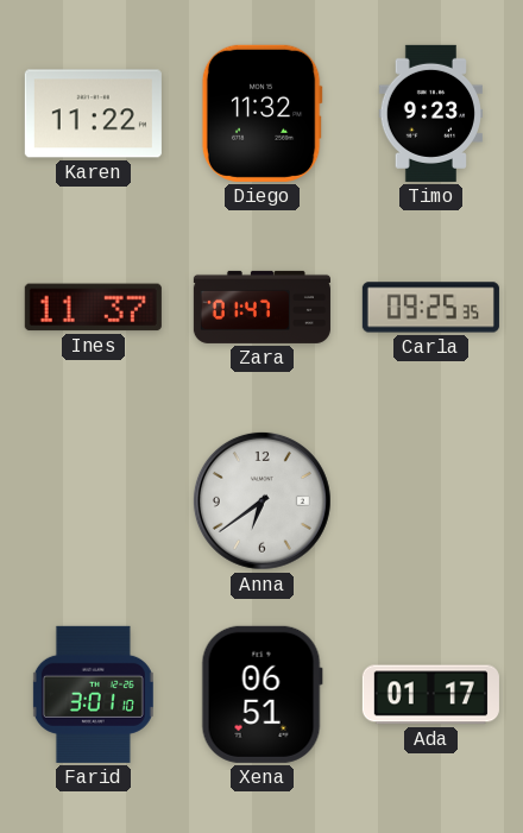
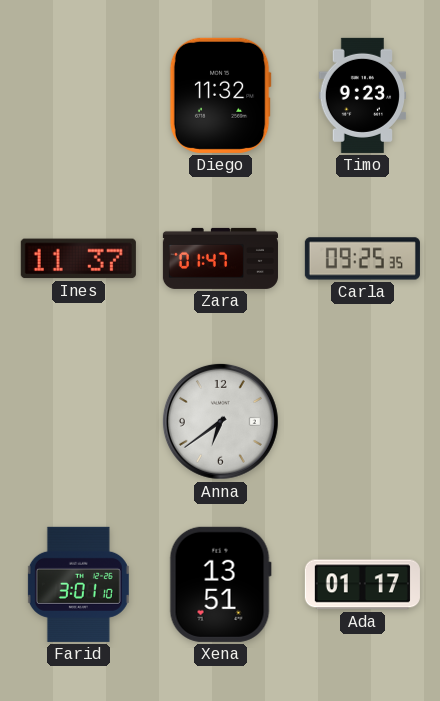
Karen: 11:22 -> none
Xena: 06:51 -> 13:51
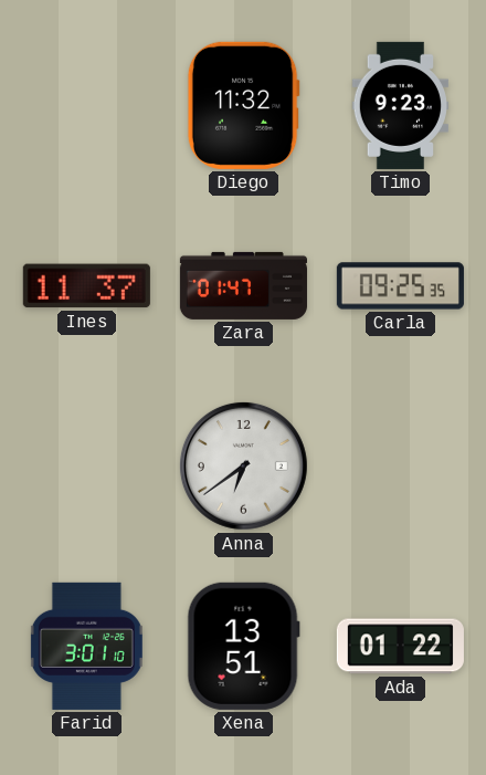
Ada: 01:17 -> 01:22
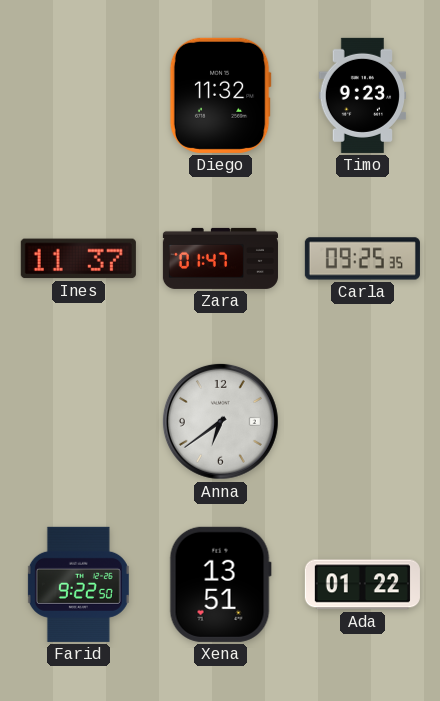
Farid: 3:01 -> 9:22
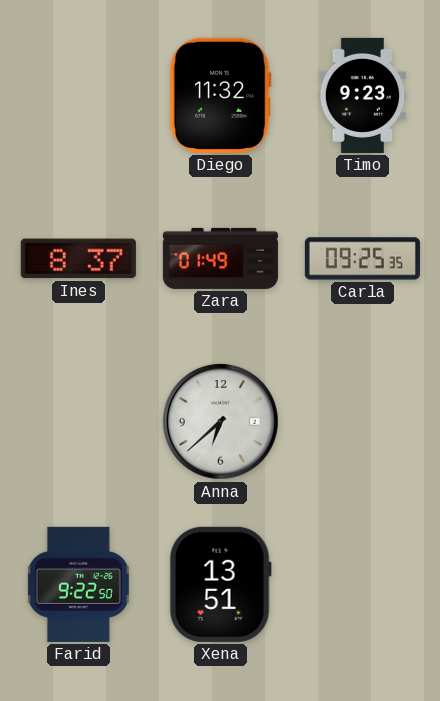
Ines: 11:37 -> 8:37
Zara: 01:47 -> 01:49
Anna: 6:39 -> 6:38
Ada: 01:22 -> none
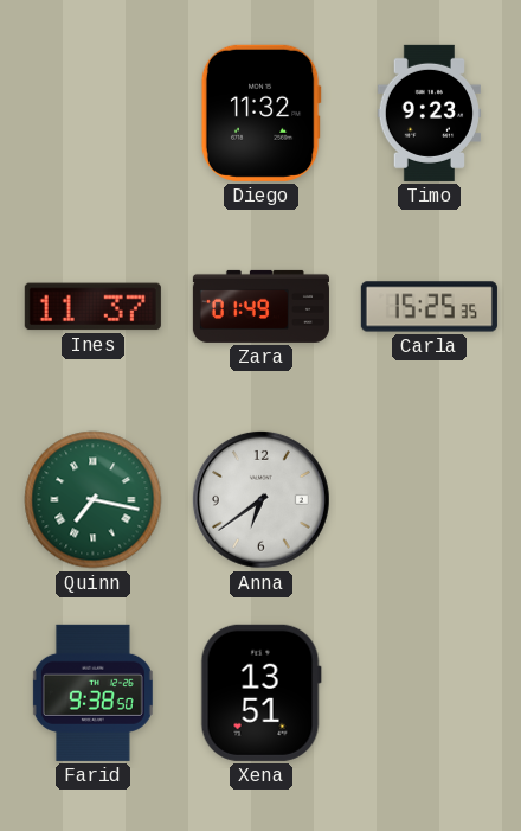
Ines: 8:37 -> 11:37
Carla: 09:25 -> 15:25
Quinn: none -> 7:17
Anna: 6:38 -> 6:39
Farid: 9:22 -> 9:38
